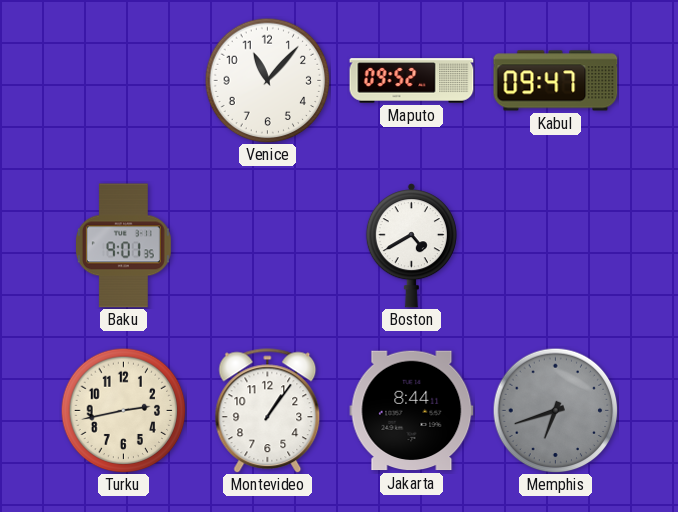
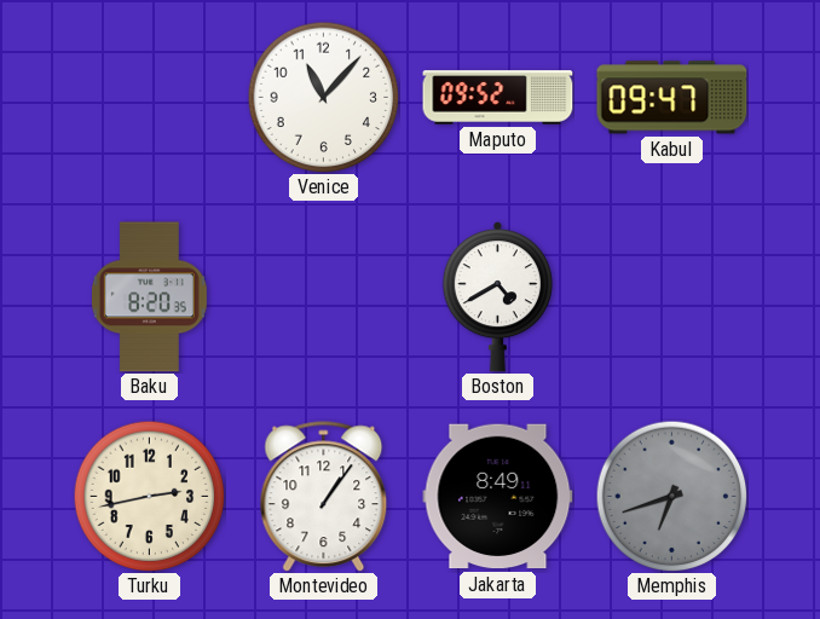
Baku: 9:01 -> 8:20
Jakarta: 8:44 -> 8:49
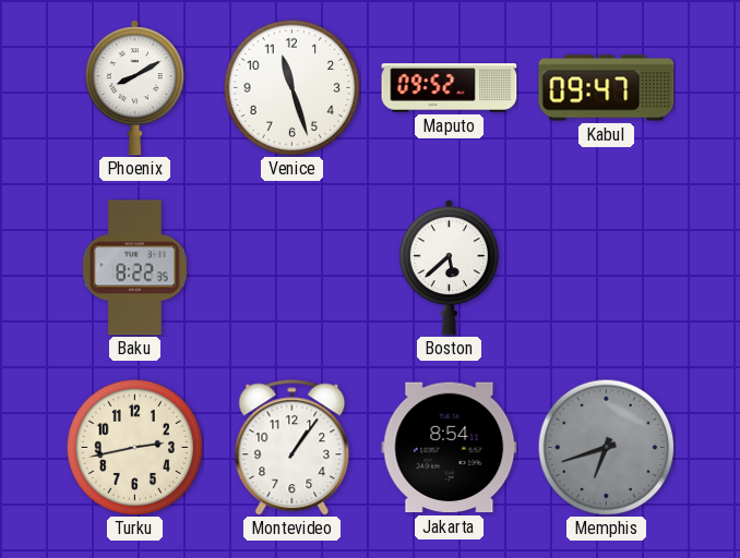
Phoenix: none -> 8:10
Venice: 11:07 -> 11:27
Baku: 8:20 -> 8:22
Boston: 4:40 -> 5:38
Jakarta: 8:49 -> 8:54
